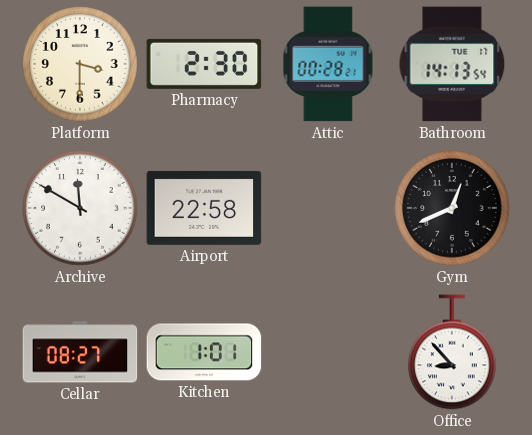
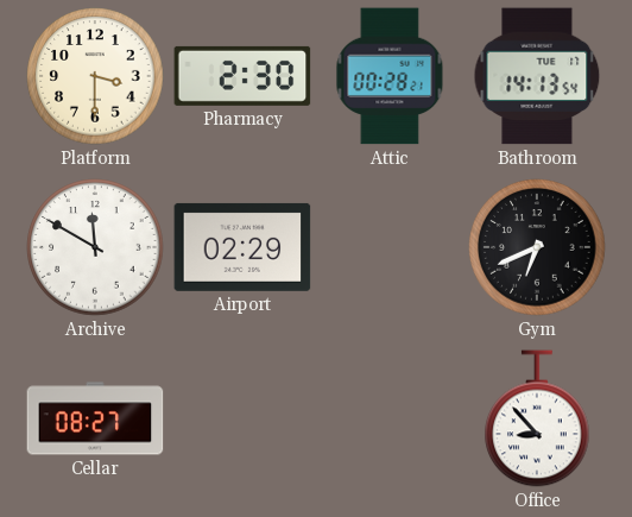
Airport: 22:58 -> 02:29
Gym: 12:41 -> 6:41
Kitchen: 1:01 -> none
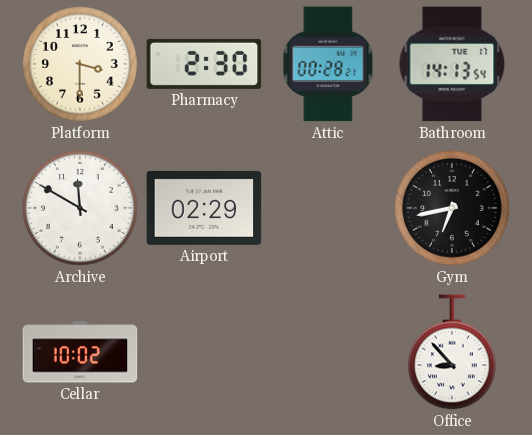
Gym: 6:41 -> 6:43
Cellar: 08:27 -> 10:02
